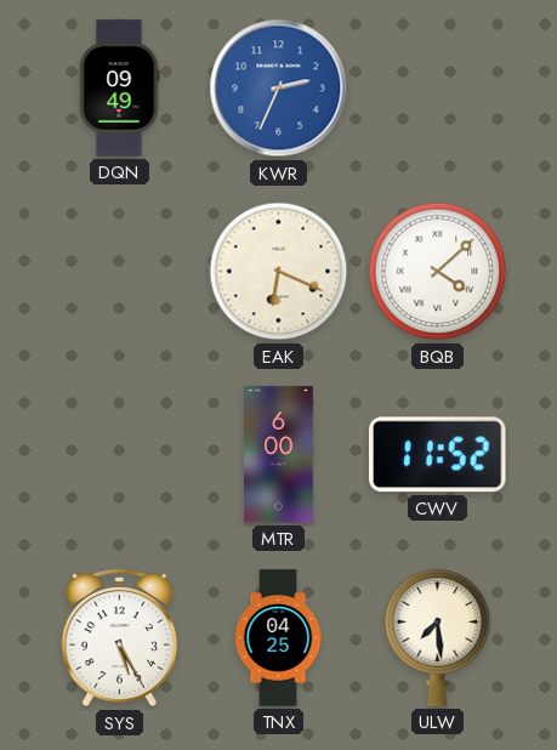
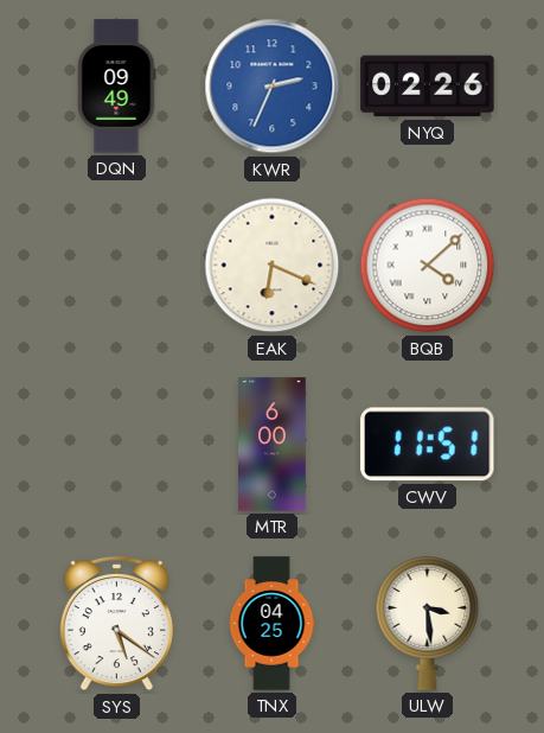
NYQ: none -> 02:26
CWV: 11:52 -> 11:51
SYS: 5:25 -> 5:21
ULW: 7:29 -> 3:29
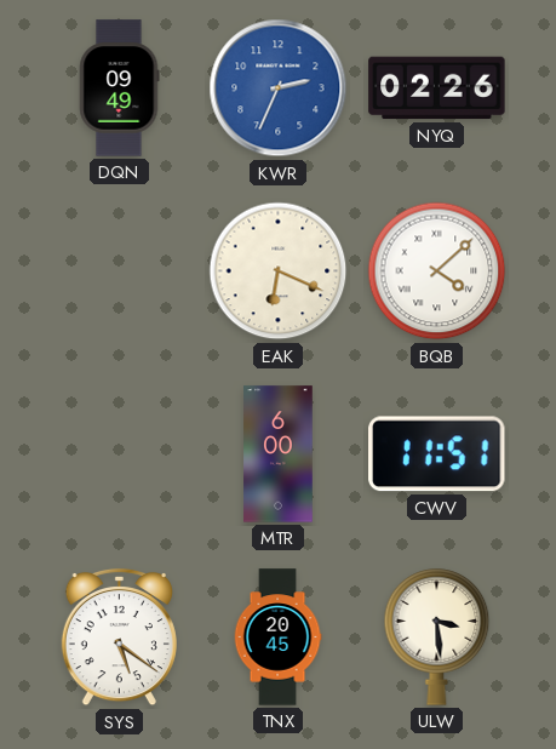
TNX: 04:25 -> 20:45
